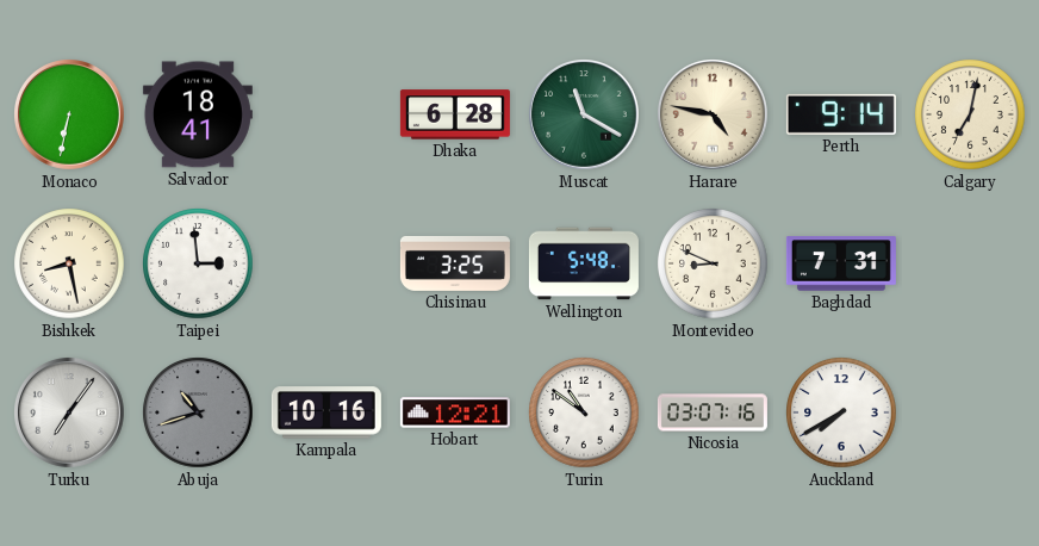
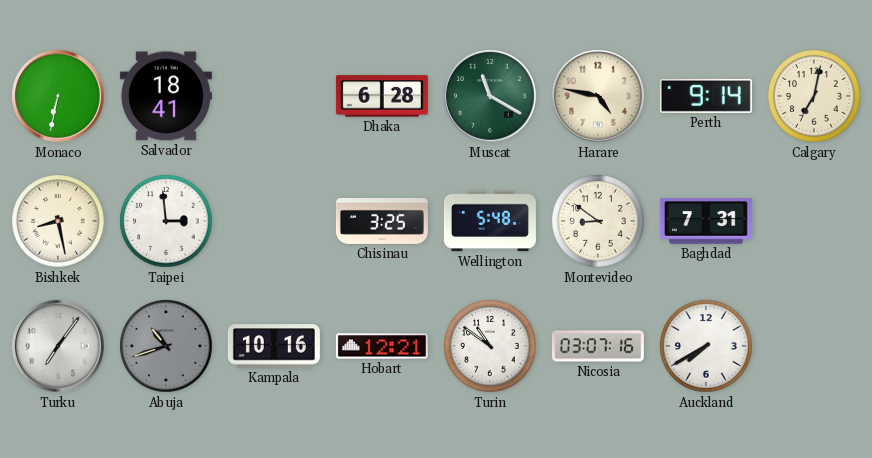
Montevideo: 8:49 -> 8:51
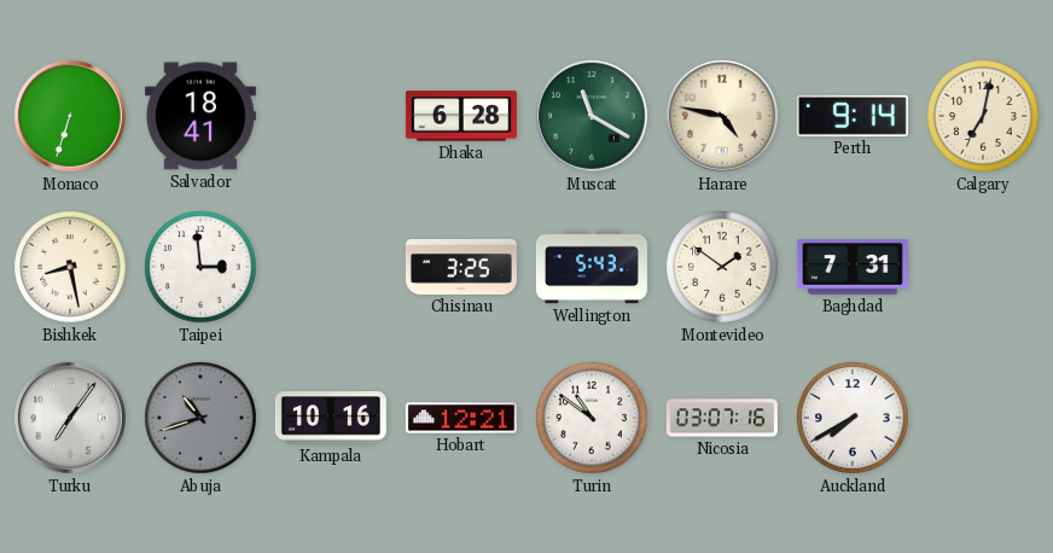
Monaco: 6:32 -> 6:33
Wellington: 5:48 -> 5:43
Montevideo: 8:51 -> 1:51
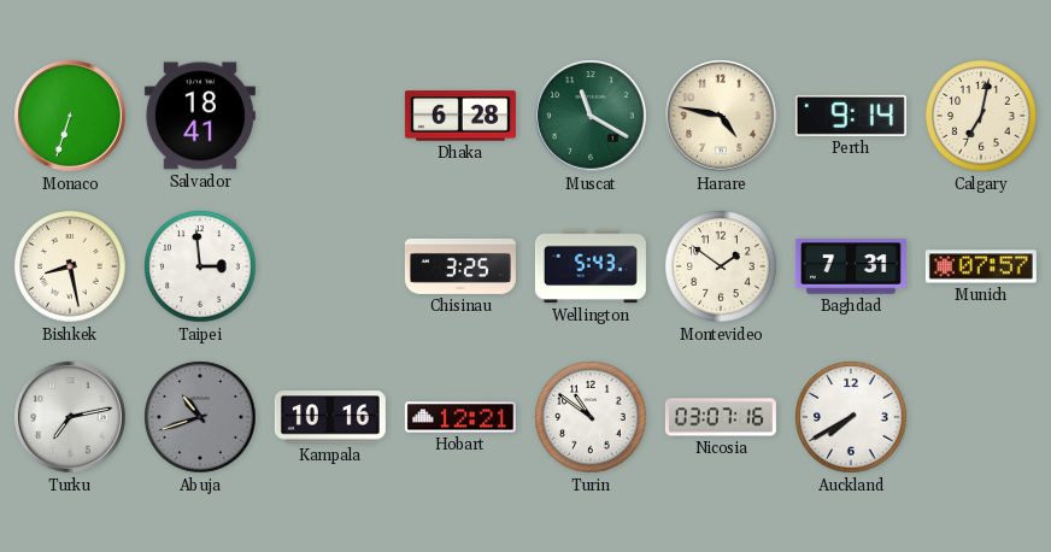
Munich: none -> 07:57
Turku: 7:06 -> 7:13
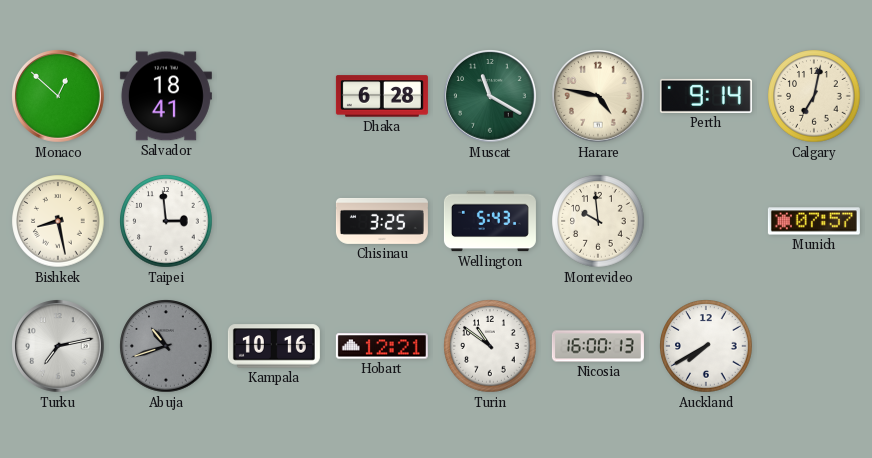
Monaco: 6:33 -> 12:52
Montevideo: 1:51 -> 9:59
Baghdad: 7:31 -> none
Nicosia: 03:07 -> 16:00
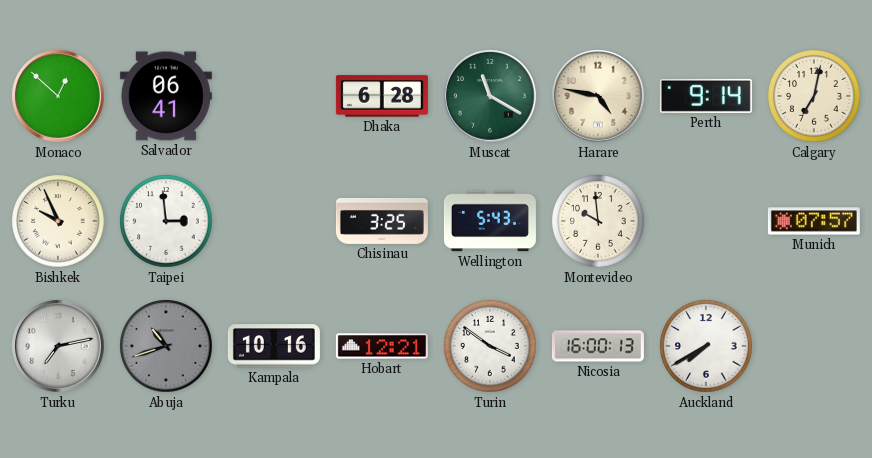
Salvador: 18:41 -> 06:41
Bishkek: 8:28 -> 9:56
Turin: 10:51 -> 3:51
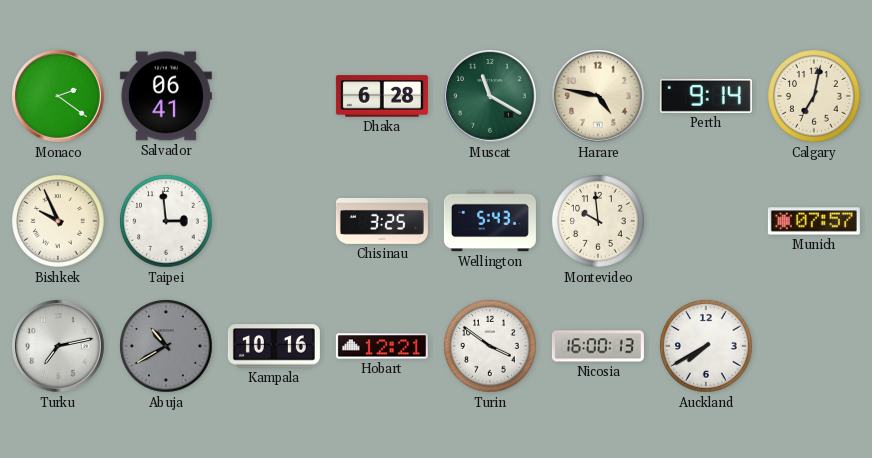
Monaco: 12:52 -> 2:21
Abuja: 10:42 -> 10:40
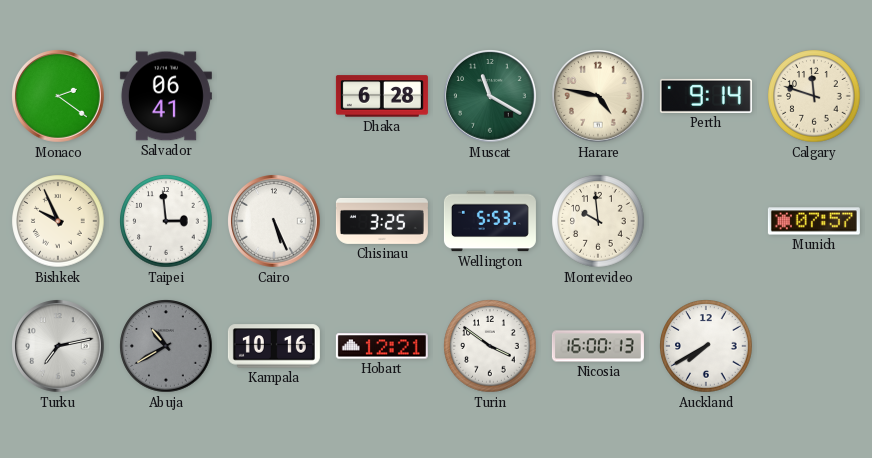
Calgary: 7:02 -> 11:48
Cairo: none -> 5:26
Wellington: 5:43 -> 5:53
